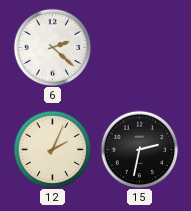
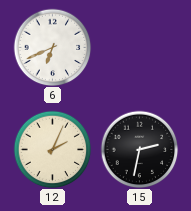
6: 2:22 -> 6:41
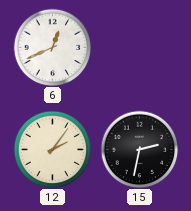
6: 6:41 -> 12:41
12: 2:04 -> 2:06
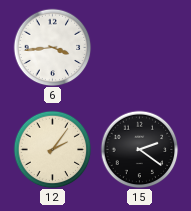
6: 12:41 -> 3:44
15: 2:32 -> 2:21
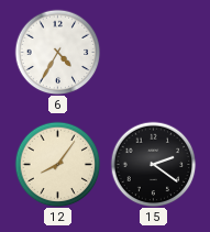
6: 3:44 -> 4:35
12: 2:06 -> 8:06
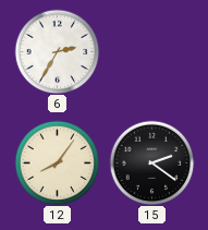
6: 4:35 -> 2:35
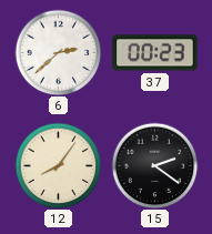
6: 2:35 -> 2:38
37: none -> 00:23
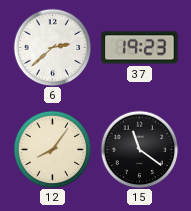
37: 00:23 -> 19:23
15: 2:21 -> 11:21
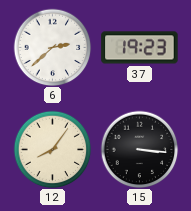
15: 11:21 -> 3:16
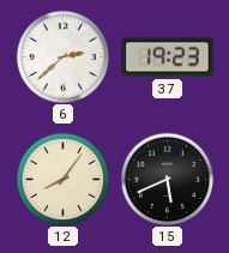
15: 3:16 -> 5:41
